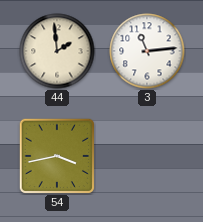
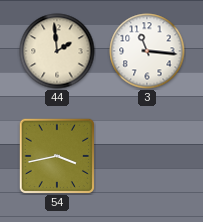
3: 11:14 -> 11:16
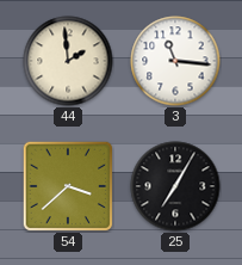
54: 3:43 -> 3:38
25: none -> 7:05
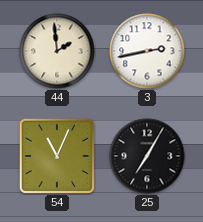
3: 11:16 -> 2:43
54: 3:38 -> 11:04
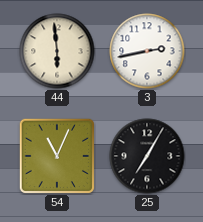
44: 1:59 -> 5:59
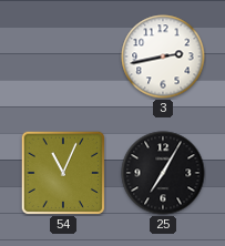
44: 5:59 -> none
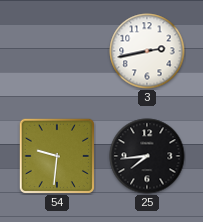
54: 11:04 -> 9:31
25: 7:05 -> 7:44
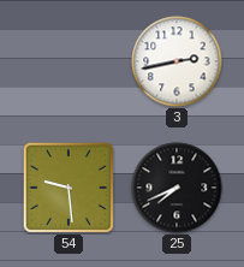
54: 9:31 -> 9:29
25: 7:44 -> 7:41
